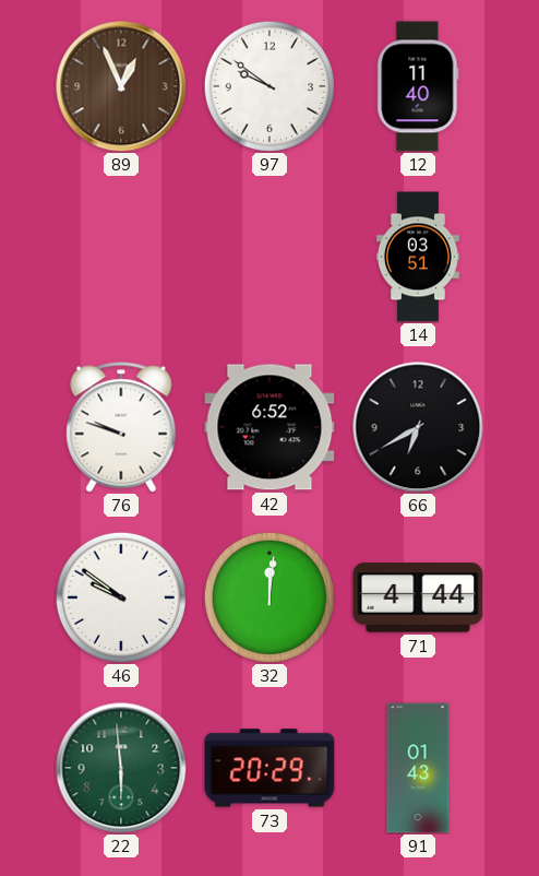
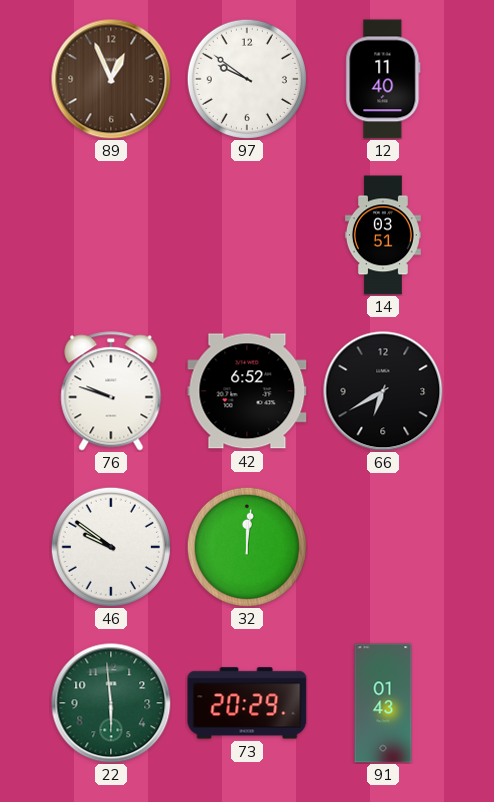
71: 4:44 -> none
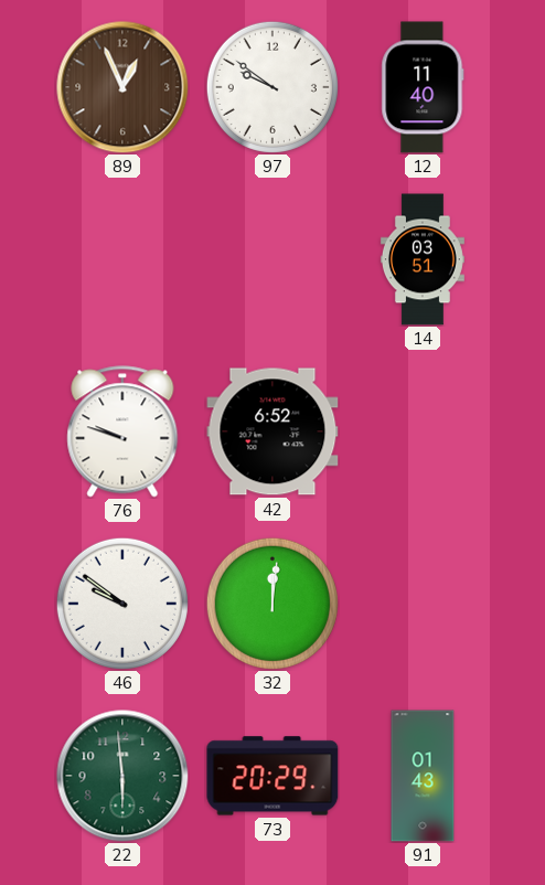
66: 6:40 -> none
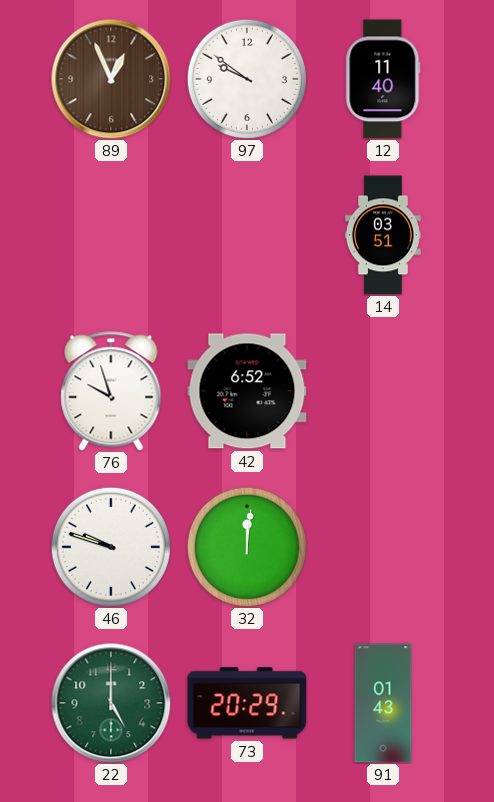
76: 9:48 -> 9:57
46: 9:51 -> 9:48
22: 5:59 -> 5:00
